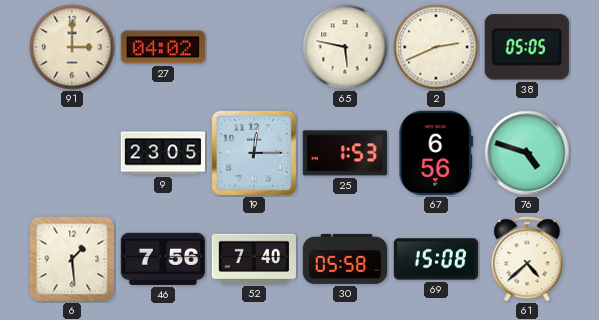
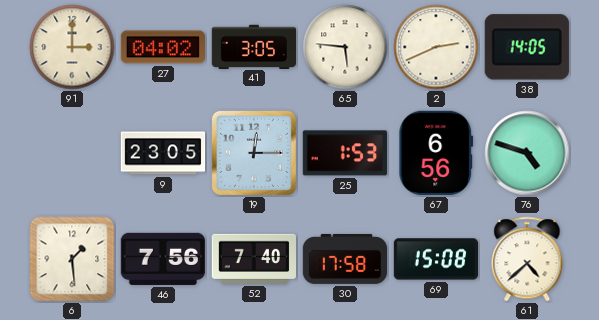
41: none -> 3:05
65: 5:47 -> 5:46
38: 05:05 -> 14:05
30: 05:58 -> 17:58
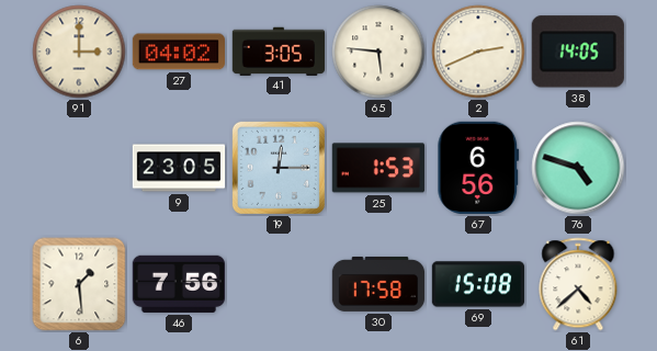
52: 7:40 -> none
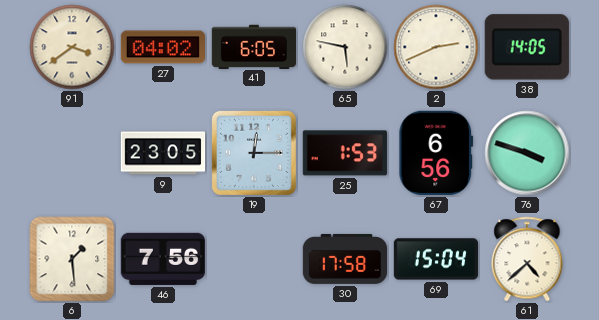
91: 3:00 -> 3:39
41: 3:05 -> 6:05
65: 5:46 -> 5:47
76: 4:48 -> 3:48
69: 15:08 -> 15:04
